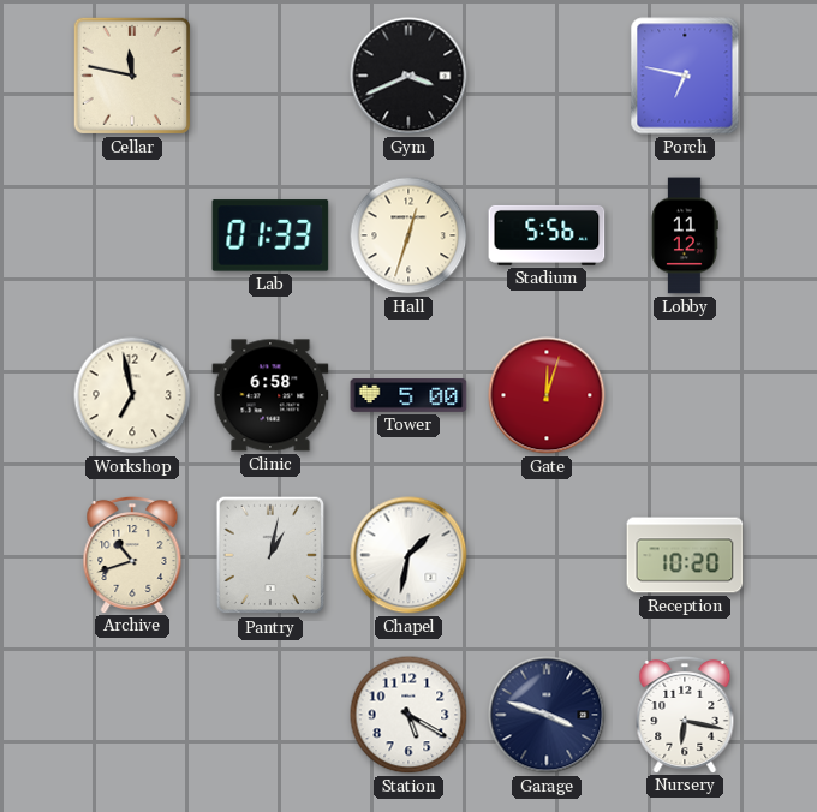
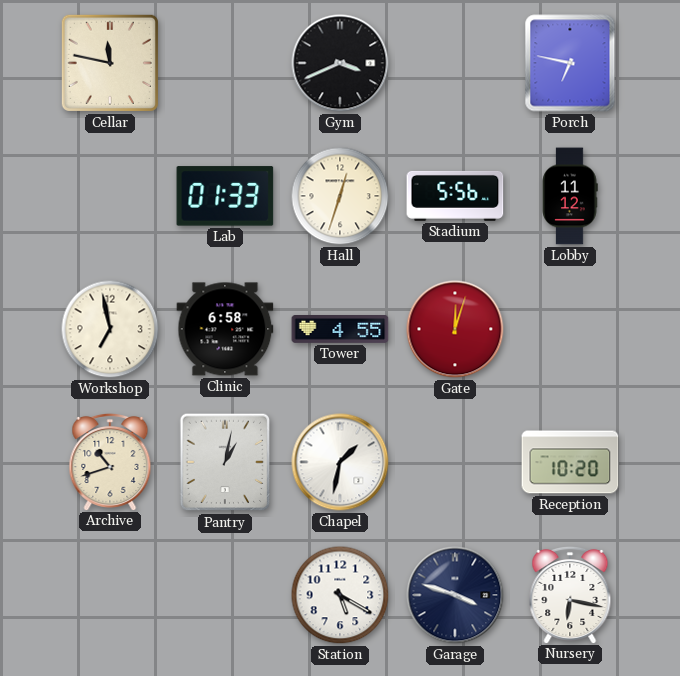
Tower: 5:00 -> 4:55
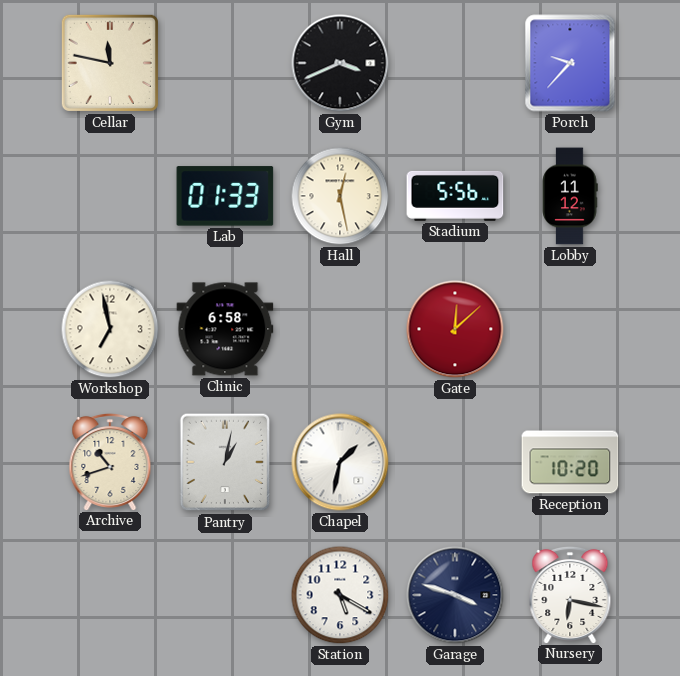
Porch: 6:47 -> 9:37
Hall: 12:33 -> 12:28
Tower: 4:55 -> none
Gate: 12:03 -> 12:08
